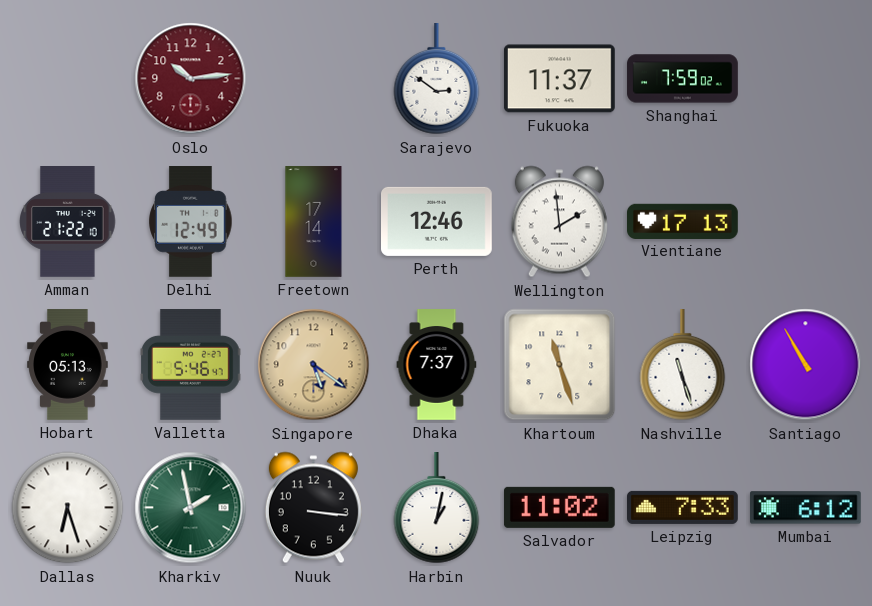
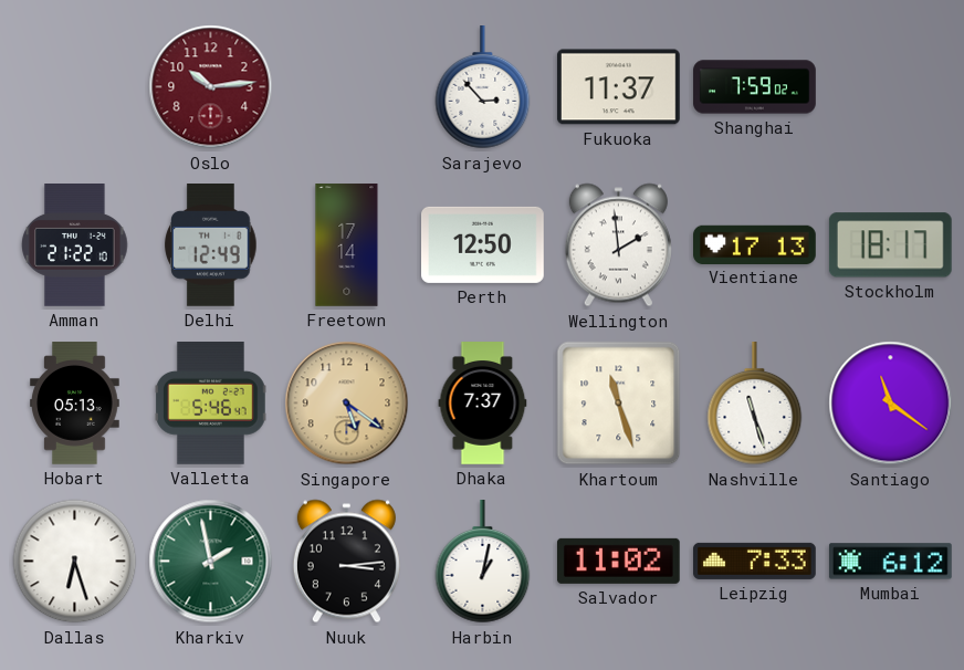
Sarajevo: 2:51 -> 2:53
Perth: 12:46 -> 12:50
Stockholm: none -> 18:17
Santiago: 10:55 -> 11:21
Nuuk: 3:16 -> 3:14
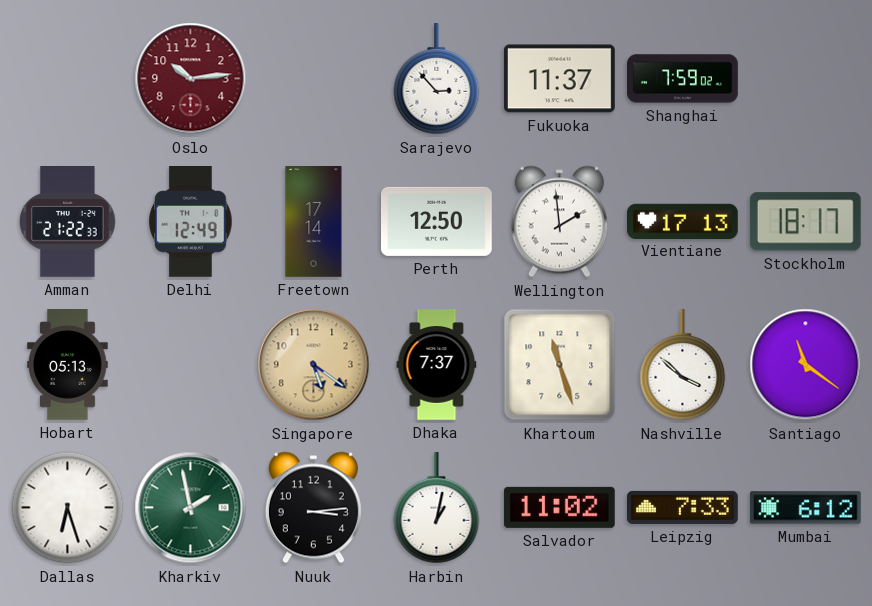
Amman: 21:22:10 -> 21:22:33
Valletta: 5:46 -> none
Nashville: 11:27 -> 3:52
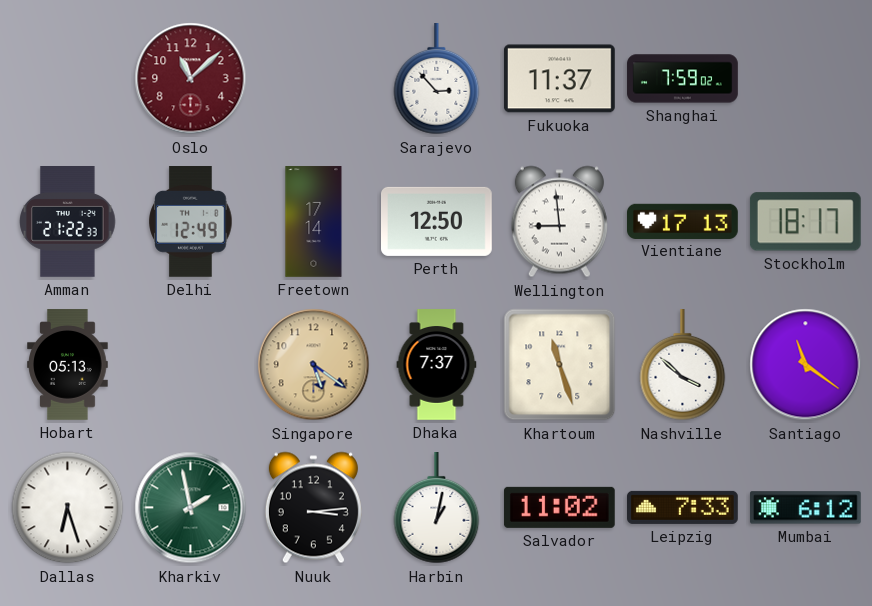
Oslo: 10:14 -> 11:08
Wellington: 1:59 -> 8:59
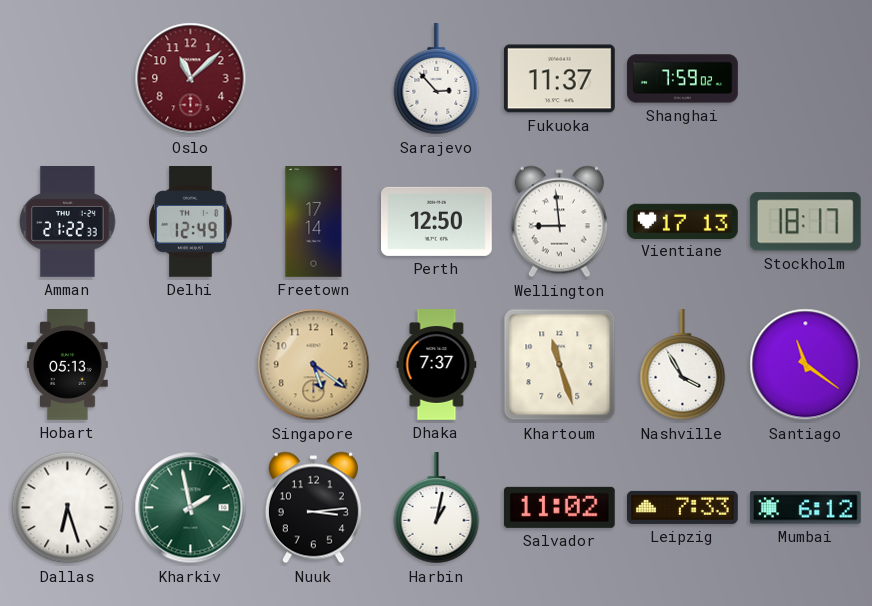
Nashville: 3:52 -> 3:55
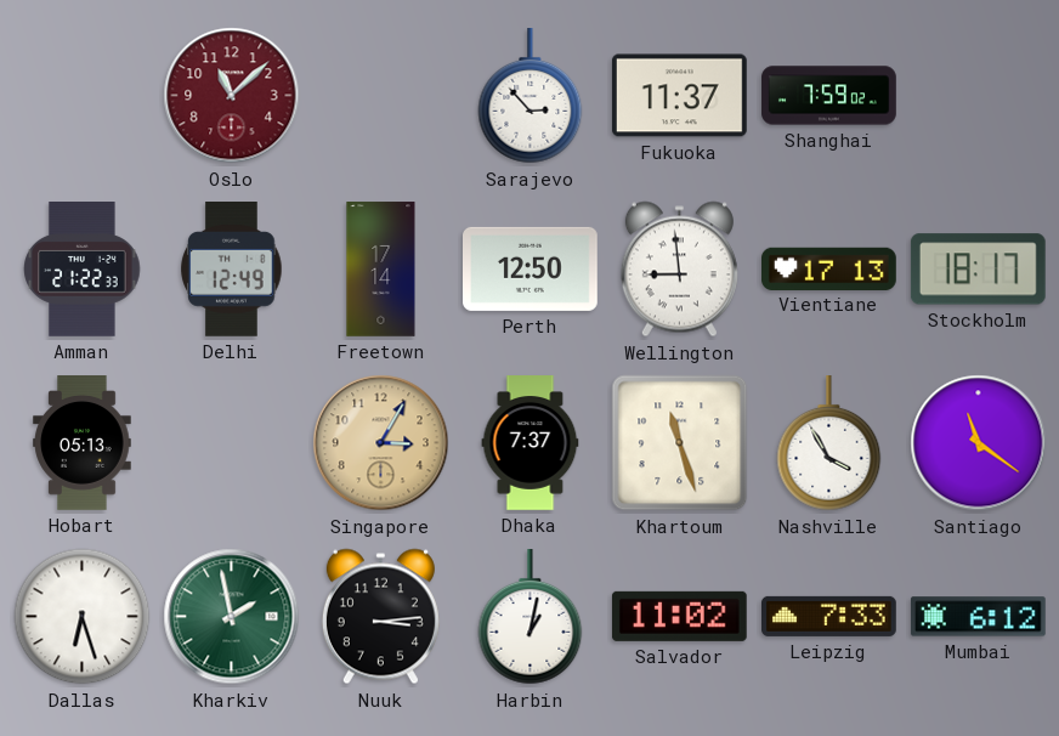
Singapore: 5:21 -> 3:05
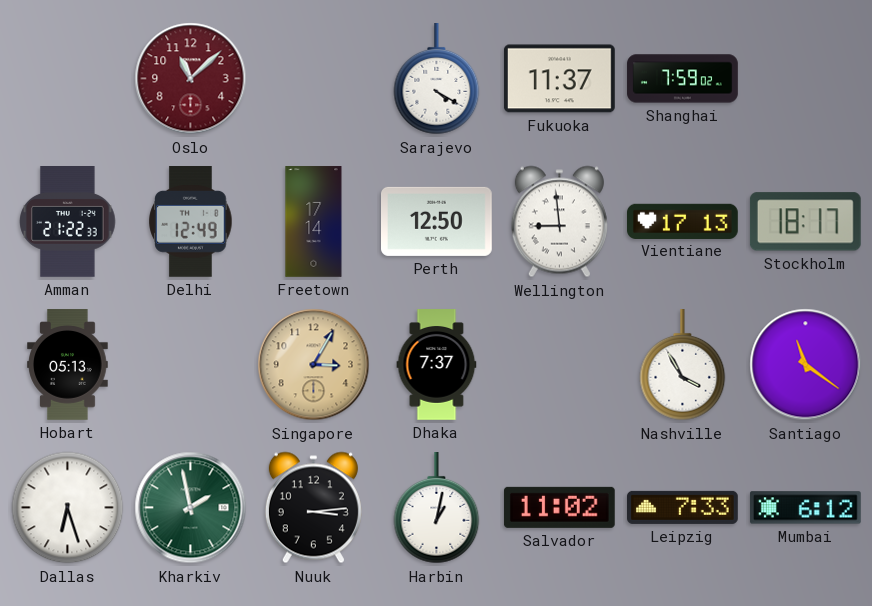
Sarajevo: 2:53 -> 4:20
Khartoum: 11:27 -> none
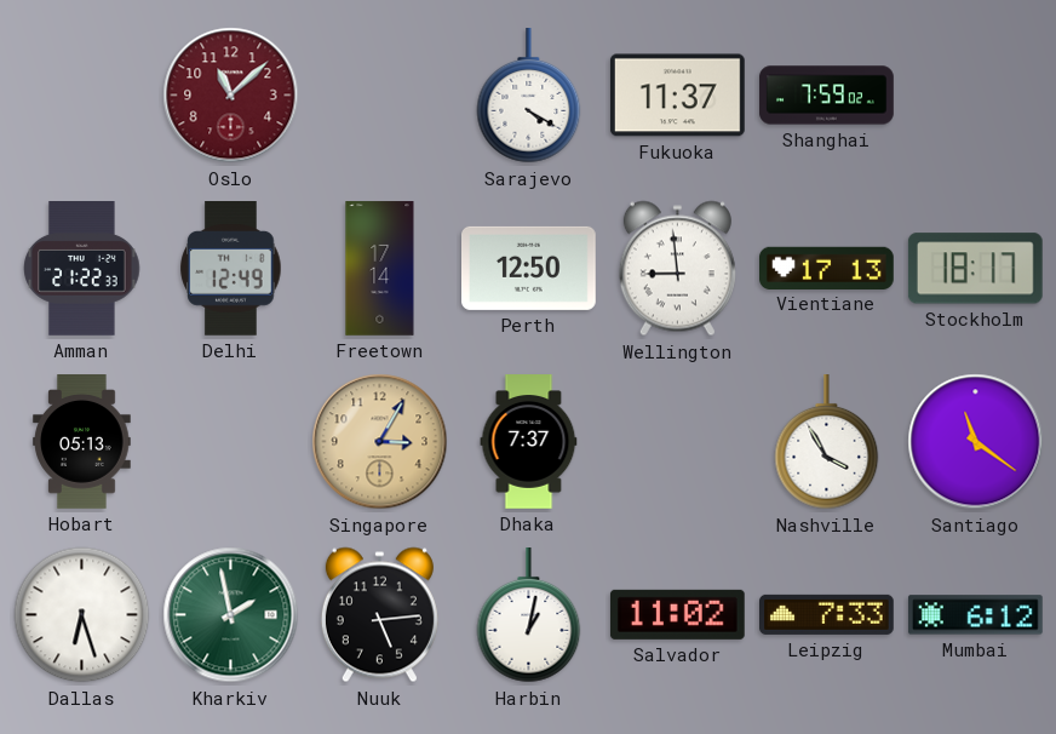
Nuuk: 3:14 -> 5:14
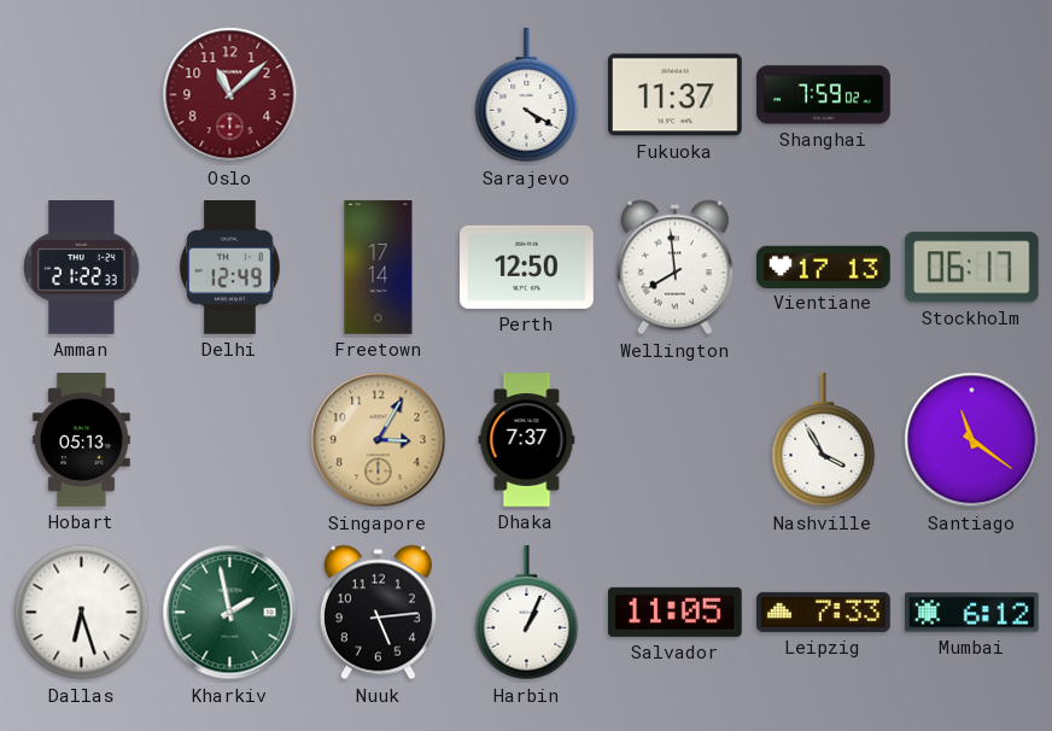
Wellington: 8:59 -> 7:59
Stockholm: 18:17 -> 06:17
Harbin: 1:02 -> 1:04
Salvador: 11:02 -> 11:05
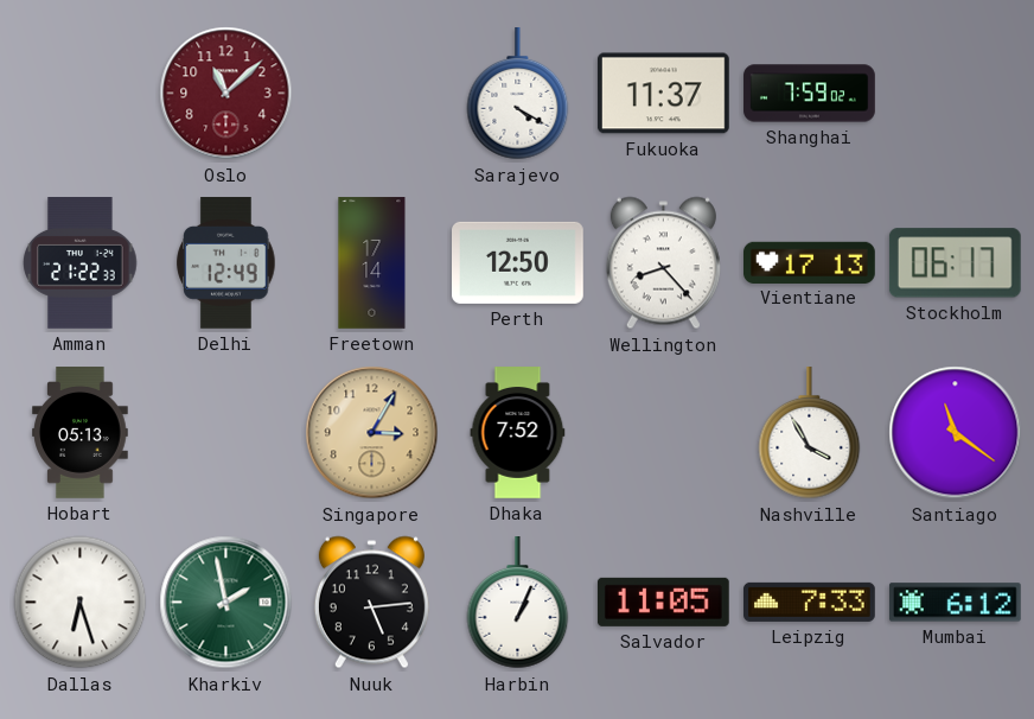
Wellington: 7:59 -> 8:23
Dhaka: 7:37 -> 7:52
